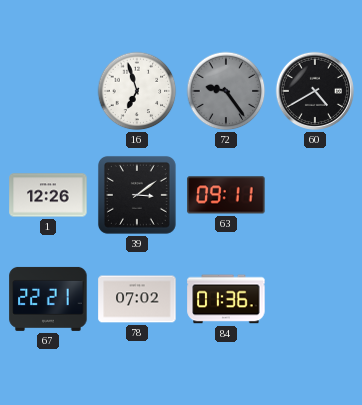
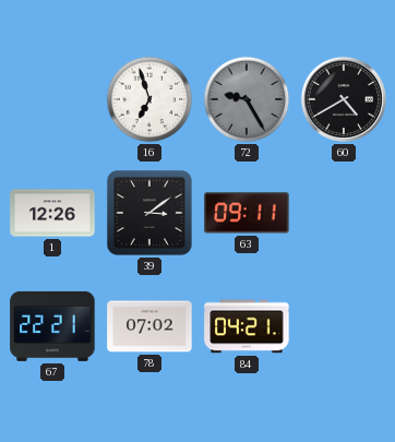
72: 9:24 -> 9:25
84: 01:36 -> 04:21
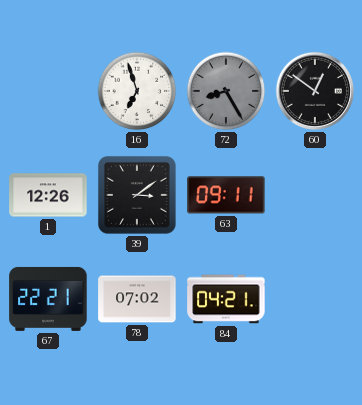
72: 9:25 -> 8:25
60: 4:40 -> 12:51
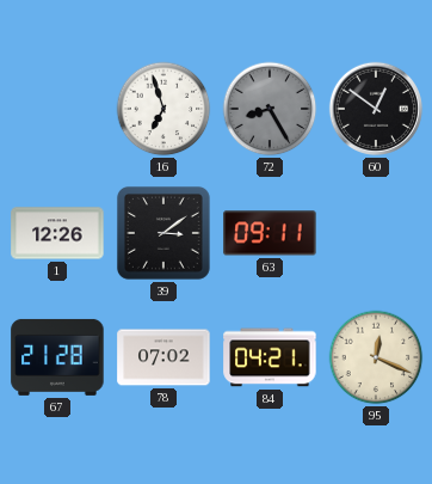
67: 22:21 -> 21:28
95: none -> 12:19
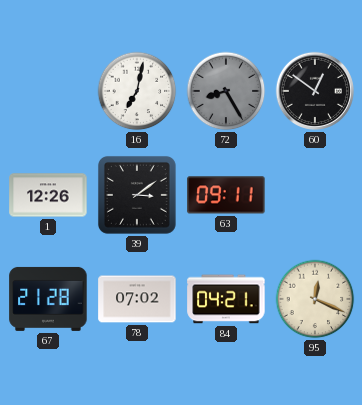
16: 6:57 -> 7:02
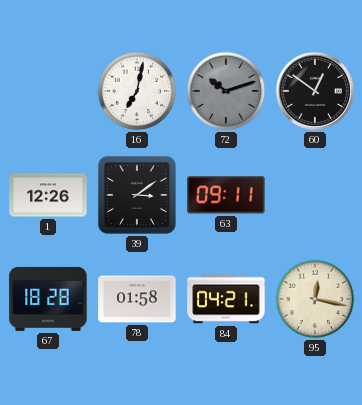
72: 8:25 -> 10:12
67: 21:28 -> 18:28
78: 07:02 -> 01:58
95: 12:19 -> 12:17
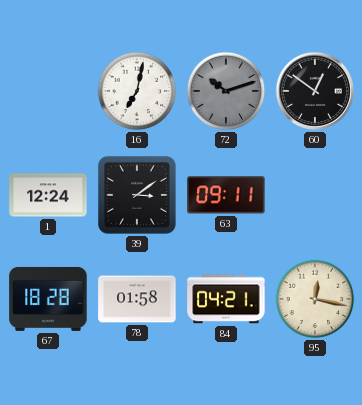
1: 12:26 -> 12:24
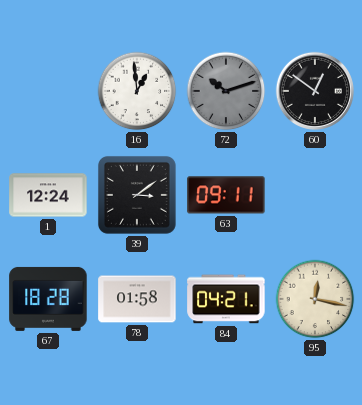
16: 7:02 -> 12:59
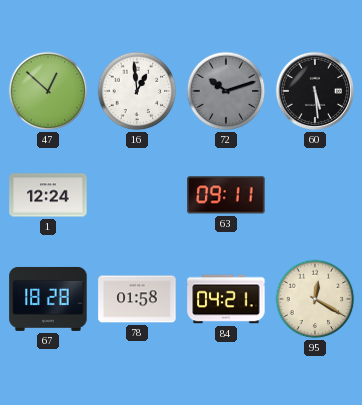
47: none -> 12:52
60: 12:51 -> 5:29
39: 3:09 -> none
95: 12:17 -> 12:20
